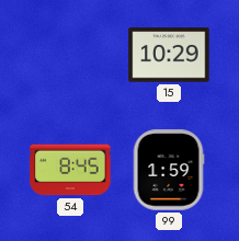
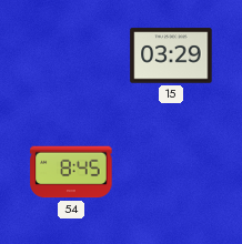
15: 10:29 -> 03:29
99: 1:59 -> none
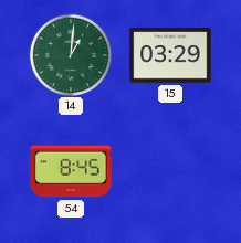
14: none -> 1:01
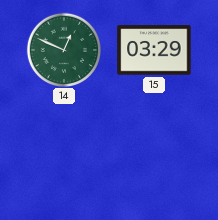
14: 1:01 -> 12:49
54: 8:45 -> none
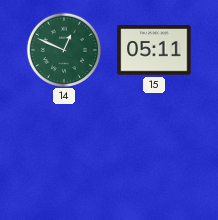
15: 03:29 -> 05:11
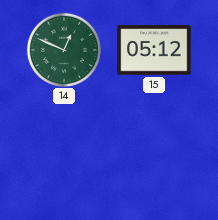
15: 05:11 -> 05:12
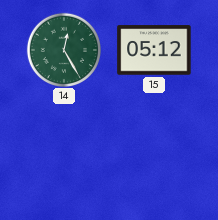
14: 12:49 -> 12:25
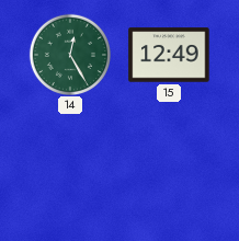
15: 05:12 -> 12:49
